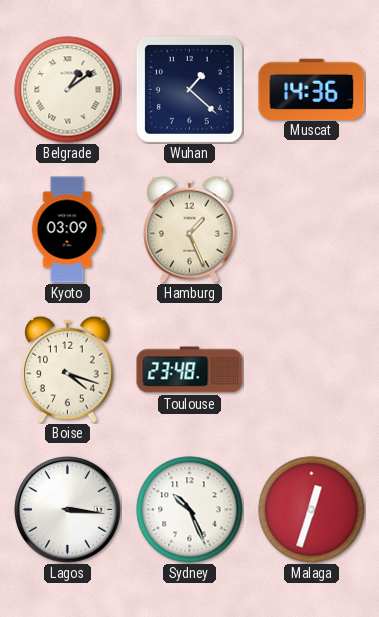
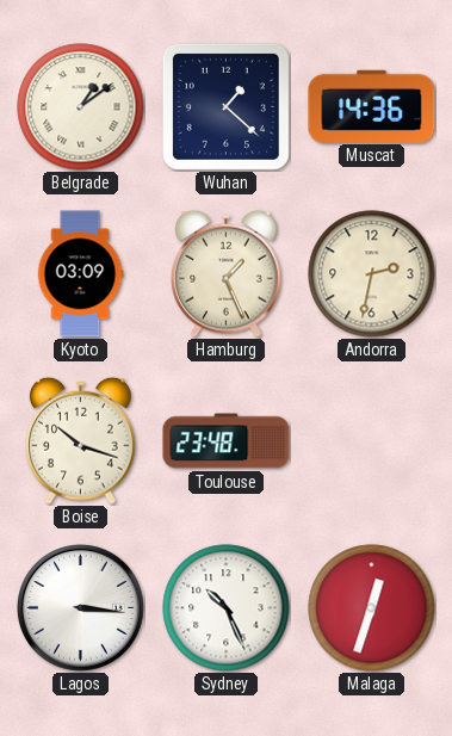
Andorra: none -> 2:32
Boise: 4:18 -> 10:18
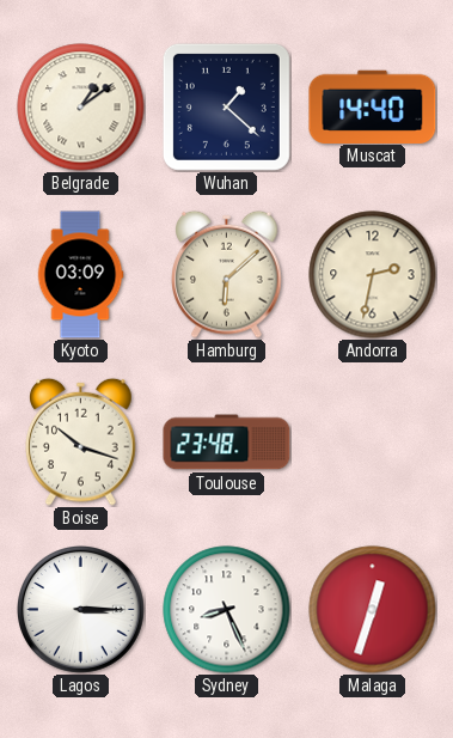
Muscat: 14:36 -> 14:40
Hamburg: 1:26 -> 6:08
Lagos: 3:16 -> 3:15
Sydney: 10:26 -> 8:26
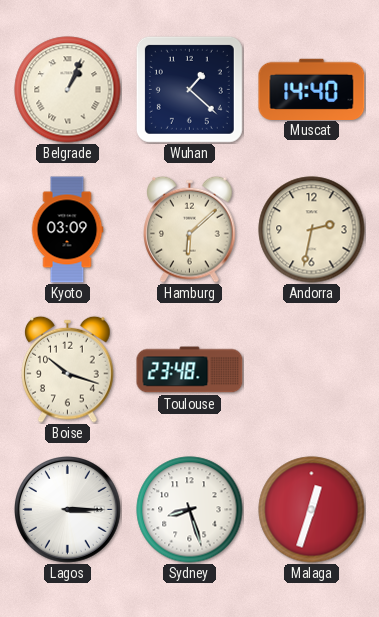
Belgrade: 1:09 -> 1:04
Sydney: 8:26 -> 8:27
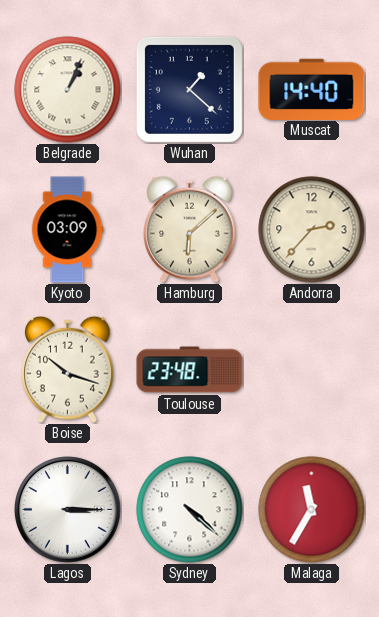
Andorra: 2:32 -> 2:37
Sydney: 8:27 -> 4:22
Malaga: 12:33 -> 11:35
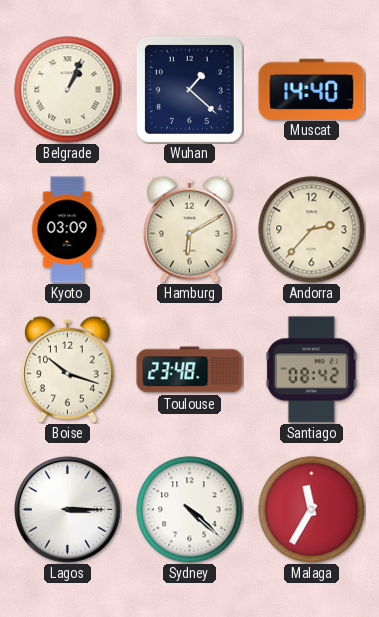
Hamburg: 6:08 -> 6:10
Santiago: none -> 08:42
